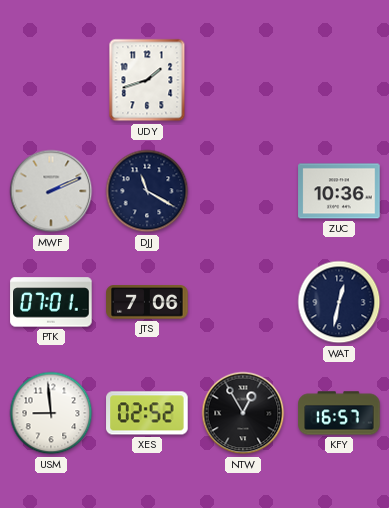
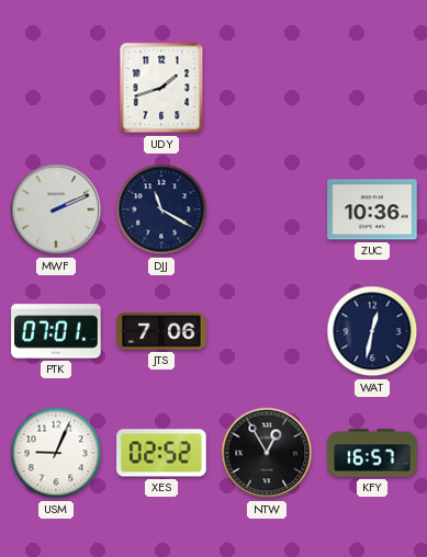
USM: 8:59 -> 9:04
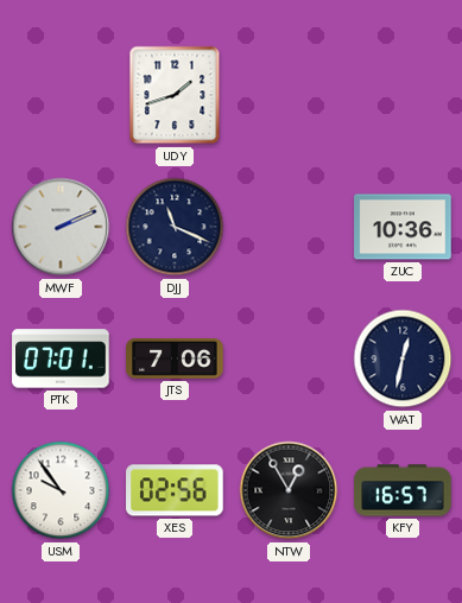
DJJ: 11:20 -> 11:19
USM: 9:04 -> 9:54
XES: 02:52 -> 02:56
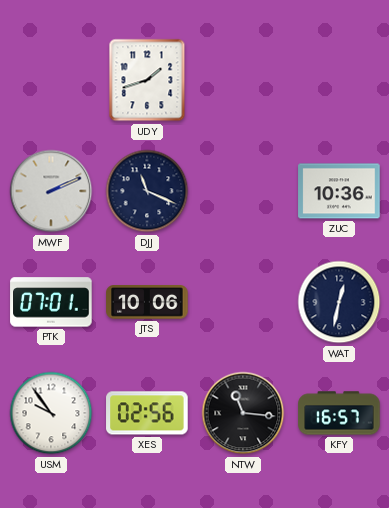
JTS: 7:06 -> 10:06
NTW: 12:55 -> 11:16
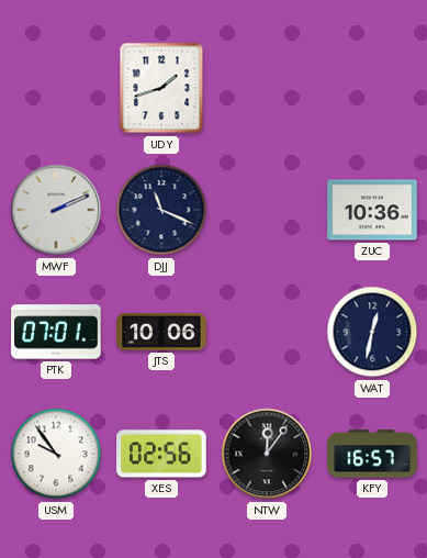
NTW: 11:16 -> 12:06
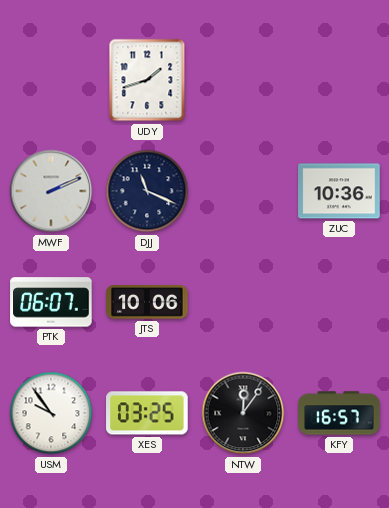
PTK: 07:01 -> 06:07
WAT: 12:32 -> none
XES: 02:56 -> 03:25
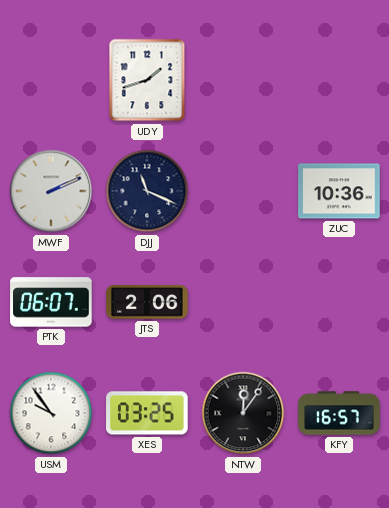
JTS: 10:06 -> 2:06
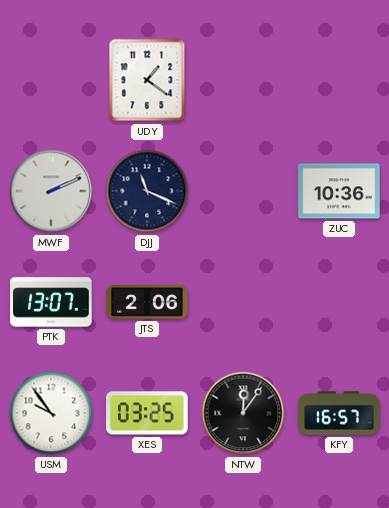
UDY: 1:42 -> 1:21
PTK: 06:07 -> 13:07
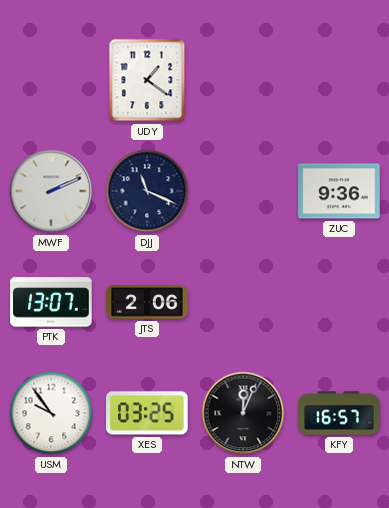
ZUC: 10:36 -> 9:36
NTW: 12:06 -> 12:04
